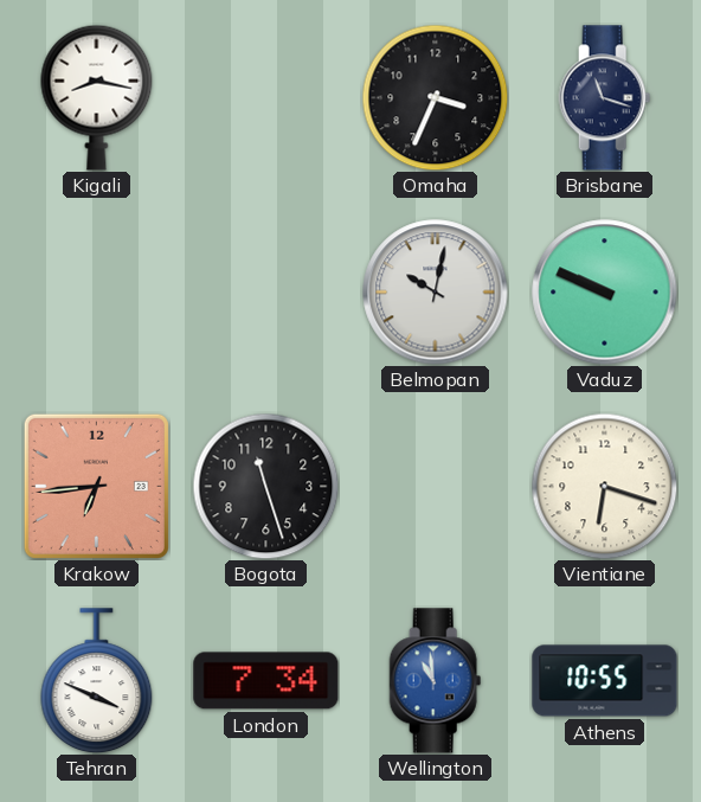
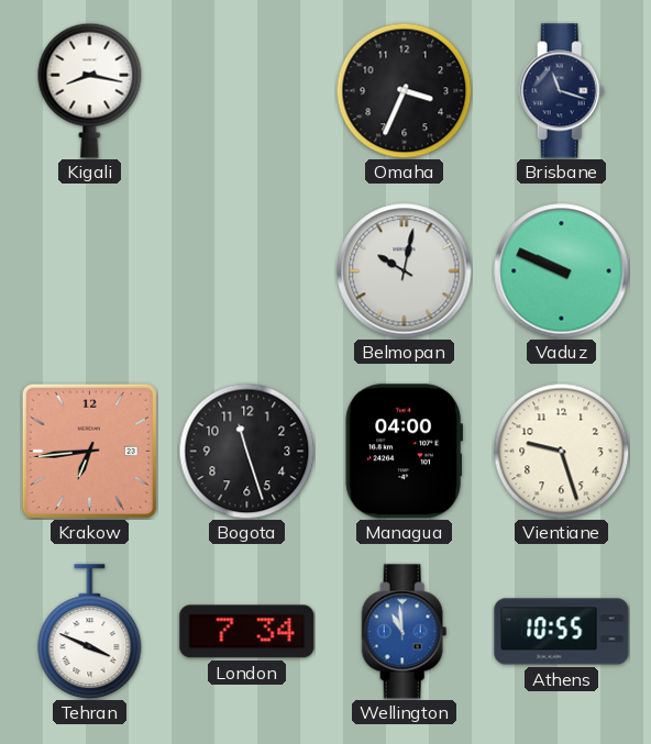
Managua: none -> 04:00
Vientiane: 6:18 -> 9:27
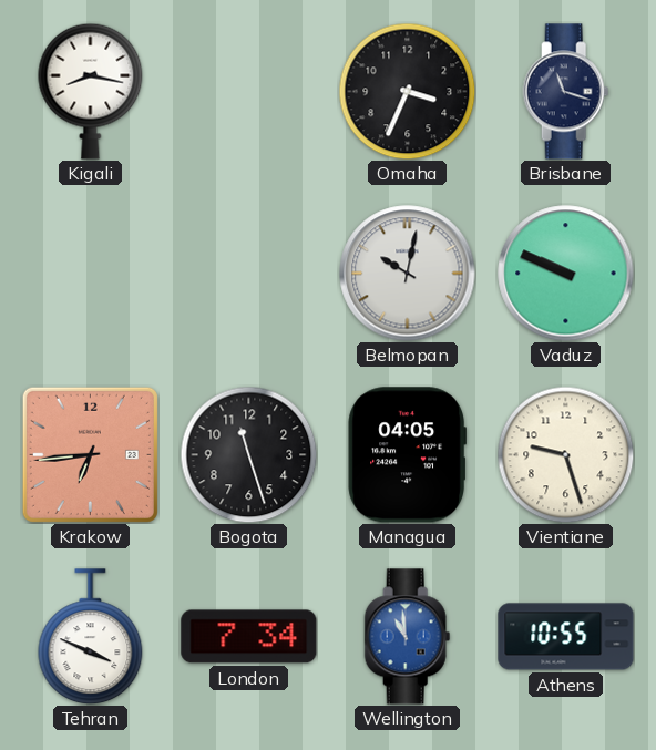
Managua: 04:00 -> 04:05
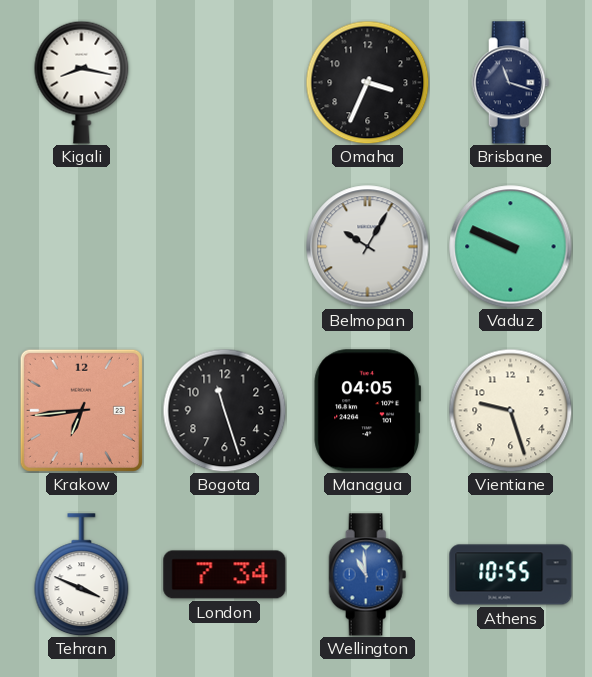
Belmopan: 10:02 -> 10:05
